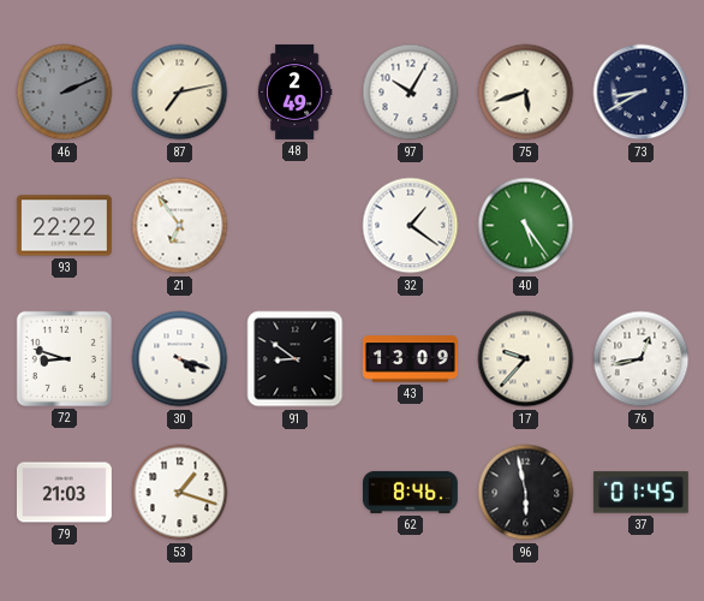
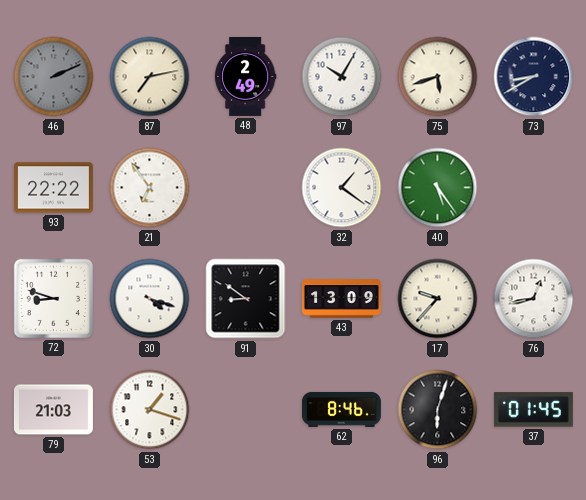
96: 5:58 -> 6:03
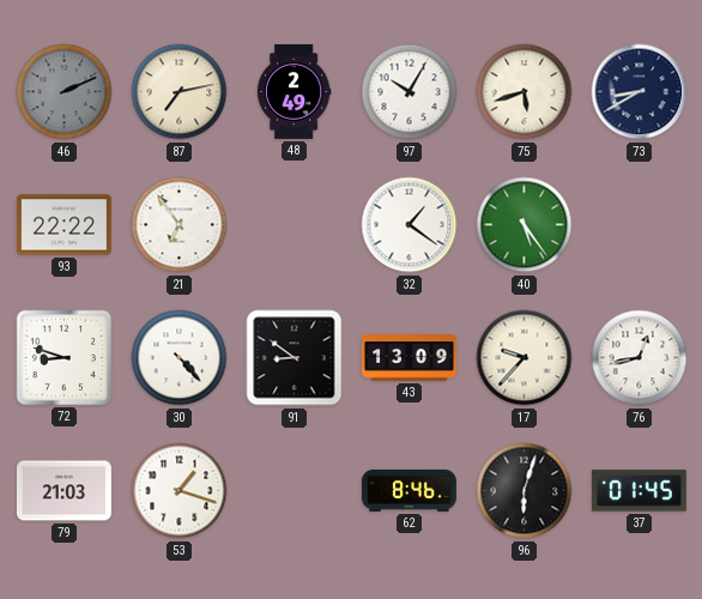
30: 4:18 -> 4:23
